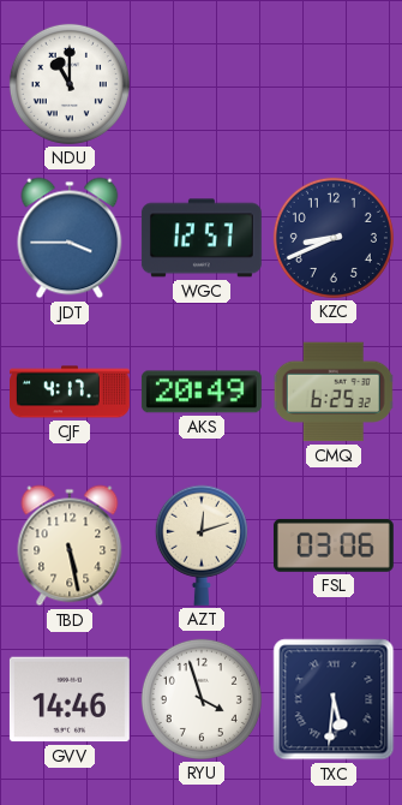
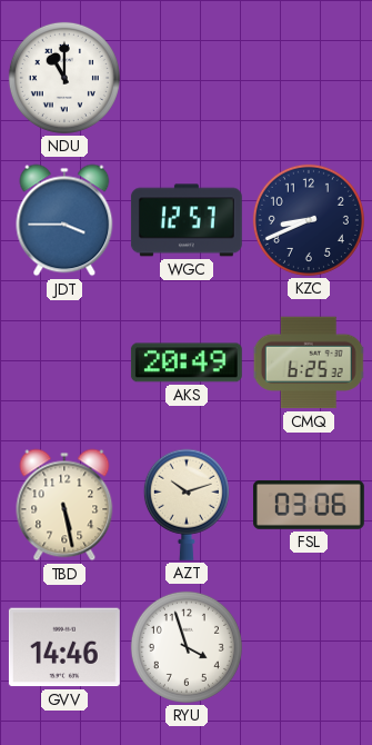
CJF: 4:17 -> none
AZT: 12:12 -> 10:12
TXC: 5:31 -> none
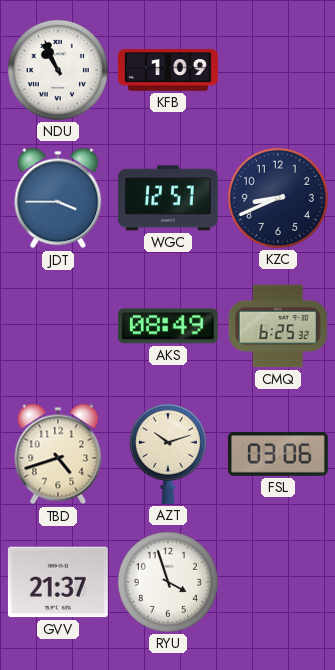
NDU: 11:00 -> 10:56
KFB: none -> 1:09
AKS: 20:49 -> 08:49
TBD: 5:28 -> 4:42
GVV: 14:46 -> 21:37
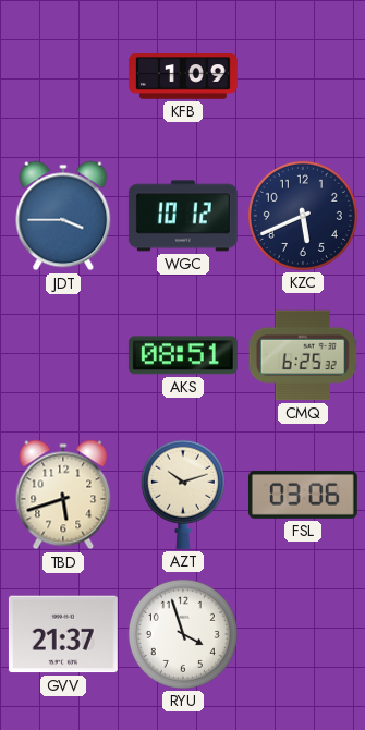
NDU: 10:56 -> none
WGC: 12:57 -> 10:12
KZC: 8:41 -> 5:41
AKS: 08:49 -> 08:51
TBD: 4:42 -> 5:42
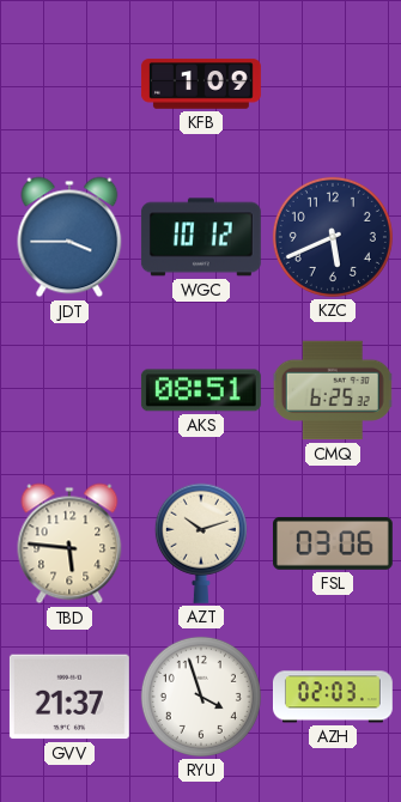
TBD: 5:42 -> 5:46
AZH: none -> 02:03
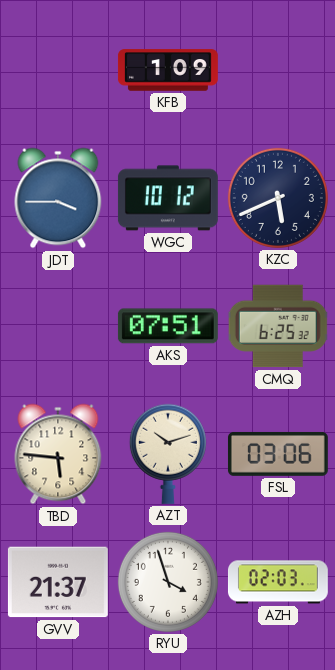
AKS: 08:51 -> 07:51
